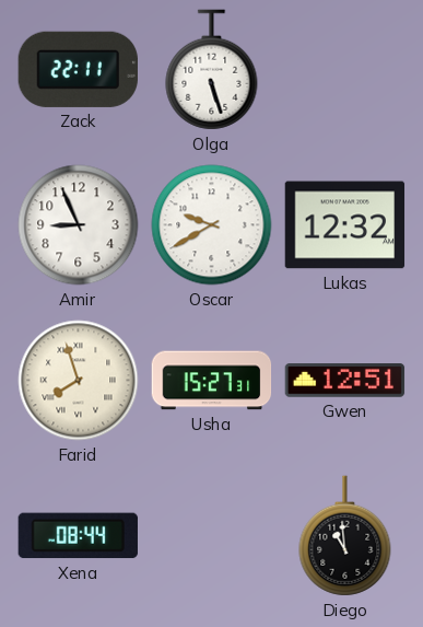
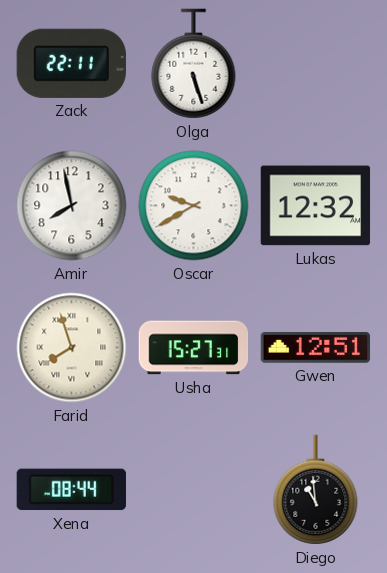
Amir: 8:56 -> 7:58
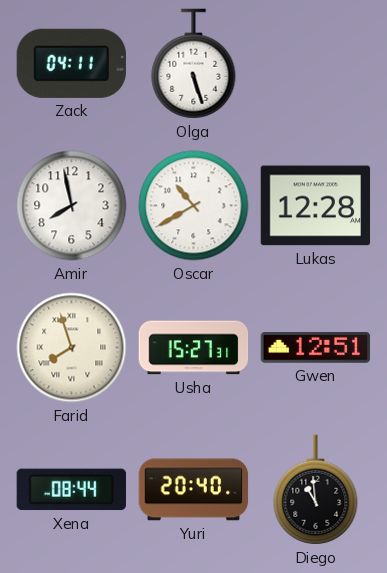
Zack: 22:11 -> 04:11
Oscar: 9:40 -> 10:40
Lukas: 12:32 -> 12:28
Yuri: none -> 20:40
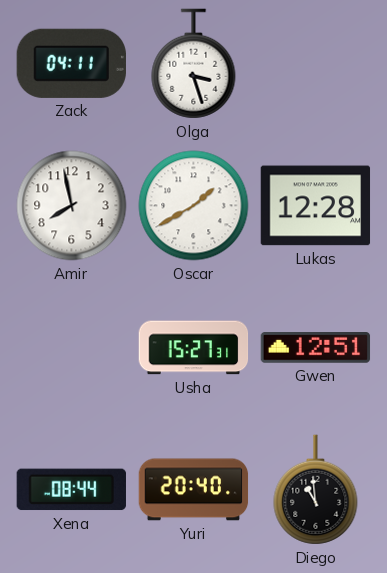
Olga: 5:27 -> 3:27
Oscar: 10:40 -> 1:40
Farid: 7:57 -> none
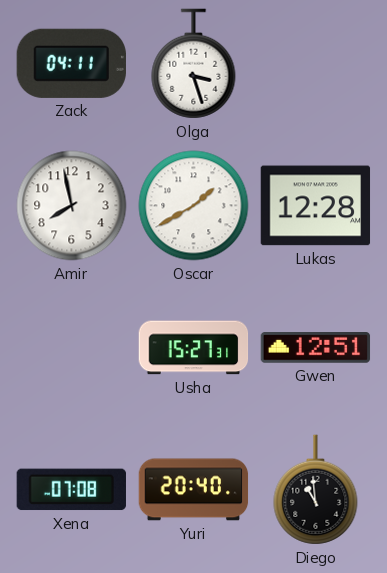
Xena: 08:44 -> 07:08
